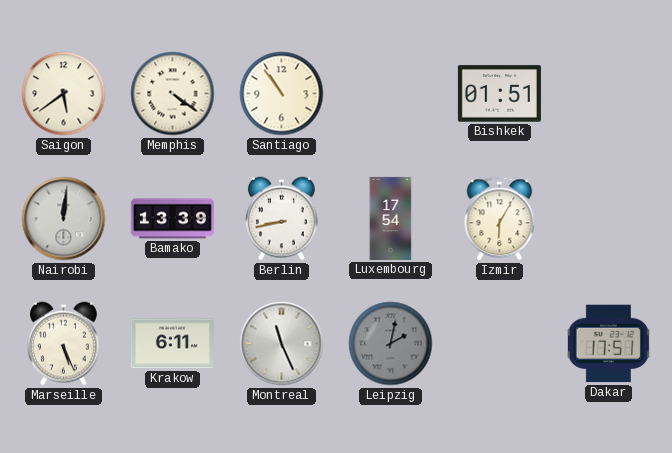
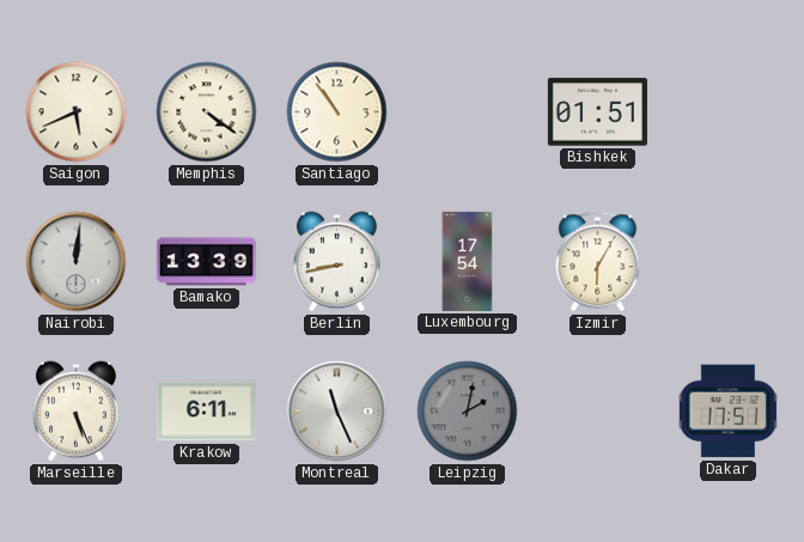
Saigon: 5:39 -> 5:41
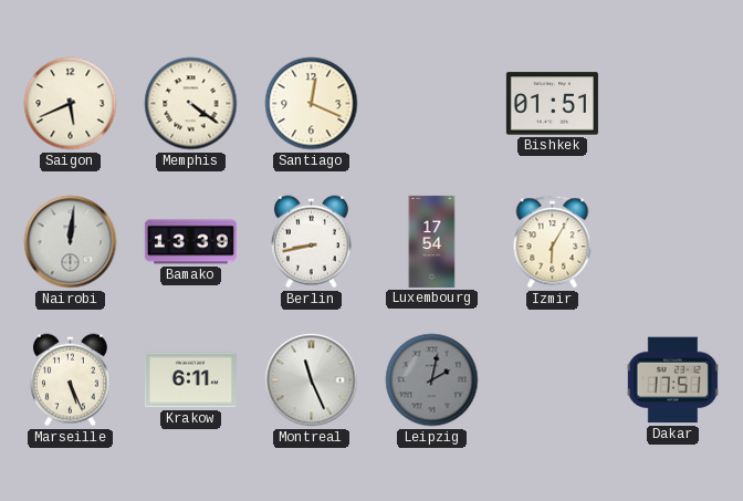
Santiago: 10:54 -> 12:19
